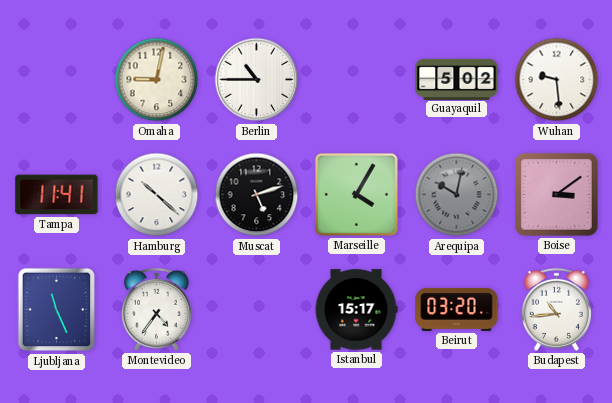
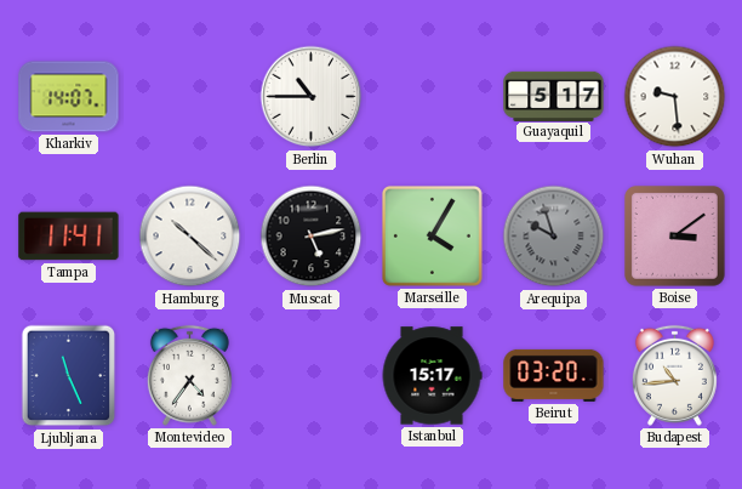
Kharkiv: none -> 14:07
Omaha: 9:02 -> none
Guayaquil: 5:02 -> 5:17
Muscat: 5:12 -> 5:13
Arequipa: 10:02 -> 9:57
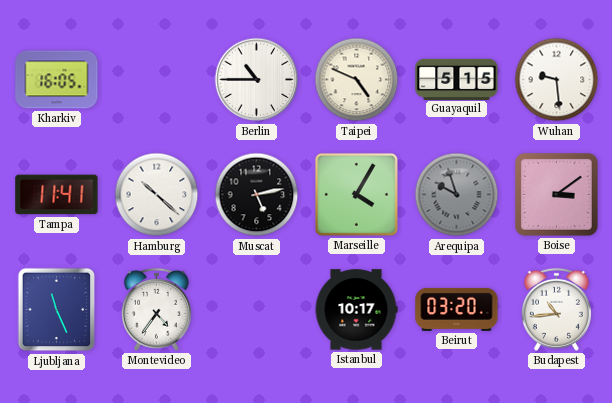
Kharkiv: 14:07 -> 16:05
Taipei: none -> 4:49
Guayaquil: 5:17 -> 5:15
Istanbul: 15:17 -> 10:17
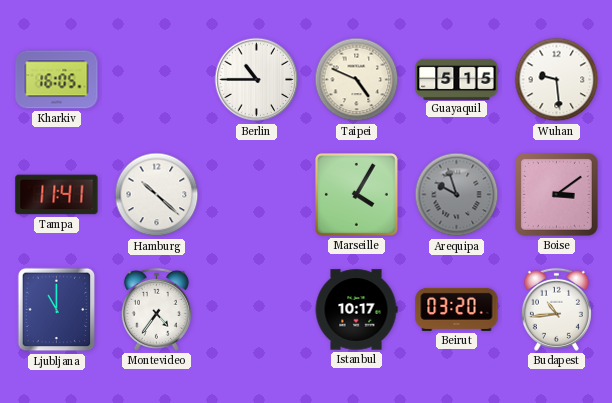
Muscat: 5:13 -> none
Ljubljana: 11:26 -> 11:00
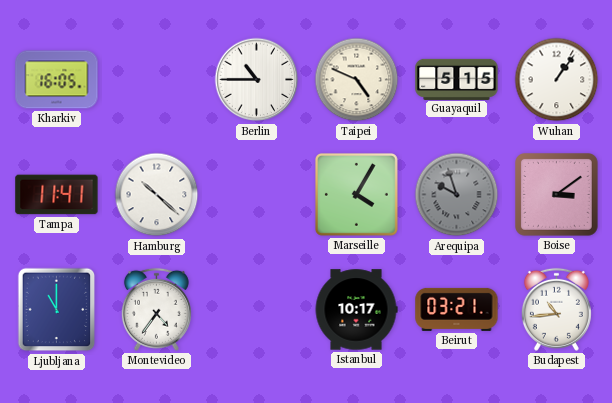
Wuhan: 9:29 -> 1:06
Beirut: 03:20 -> 03:21
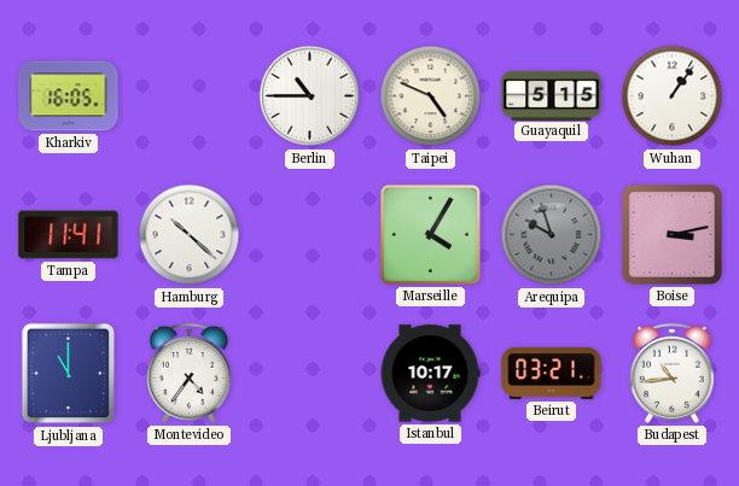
Boise: 3:09 -> 3:13
